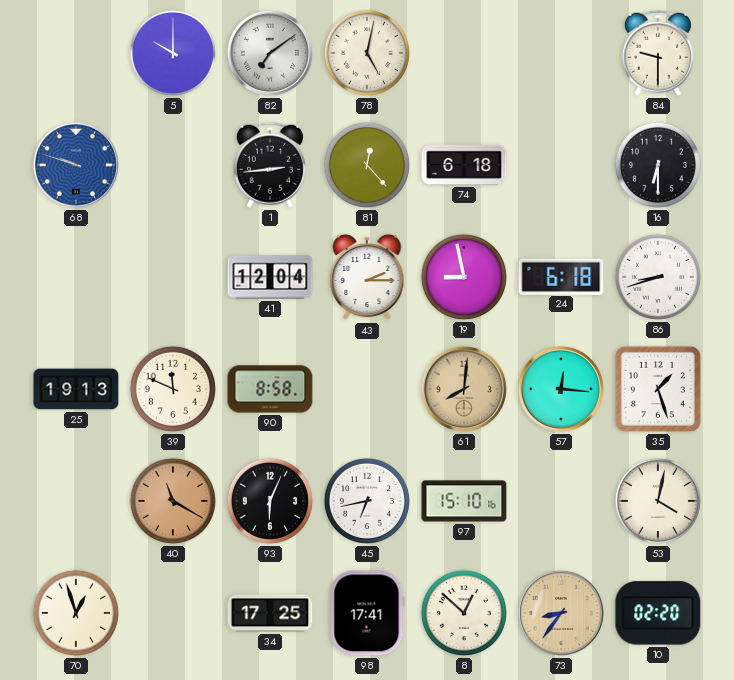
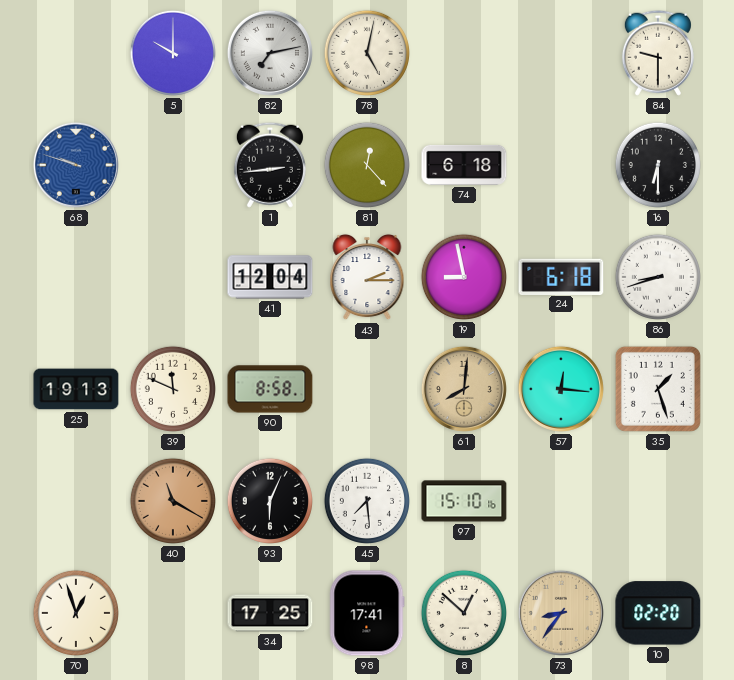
82: 7:09 -> 7:13
45: 6:43 -> 7:29
53: 4:02 -> none
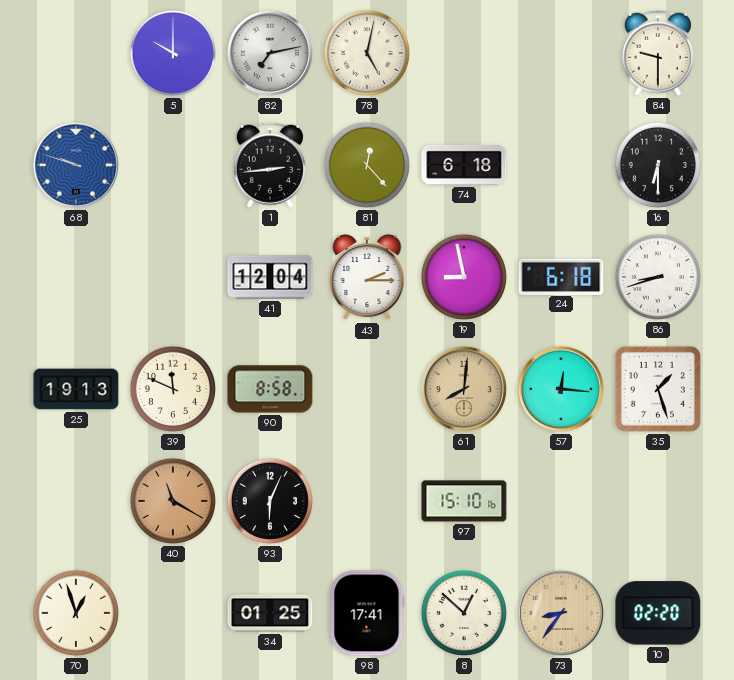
45: 7:29 -> none
34: 17:25 -> 01:25
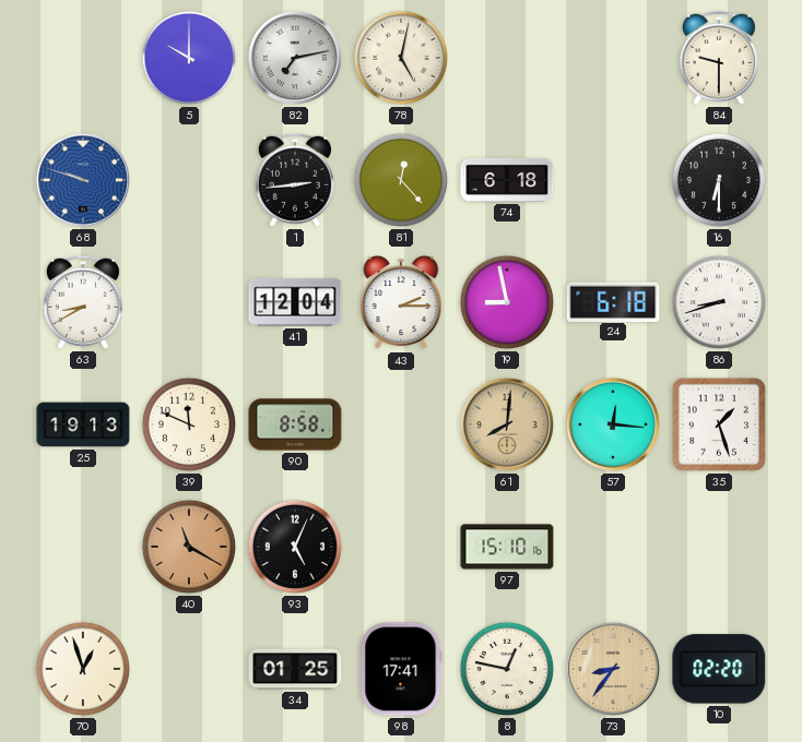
63: none -> 8:40
93: 6:04 -> 5:04
8: 12:52 -> 12:47
